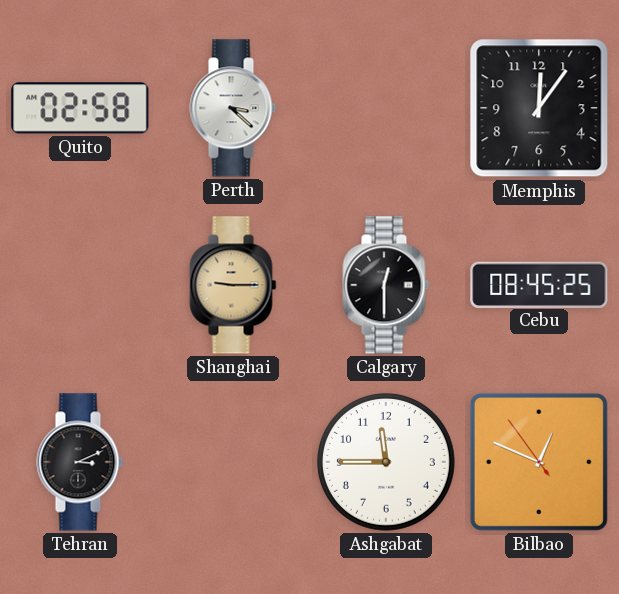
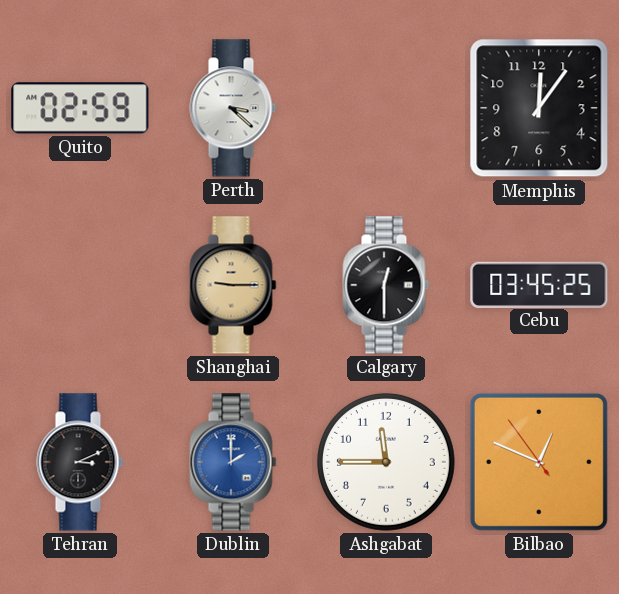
Quito: 02:58 -> 02:59
Cebu: 08:45 -> 03:45
Dublin: none -> 2:00
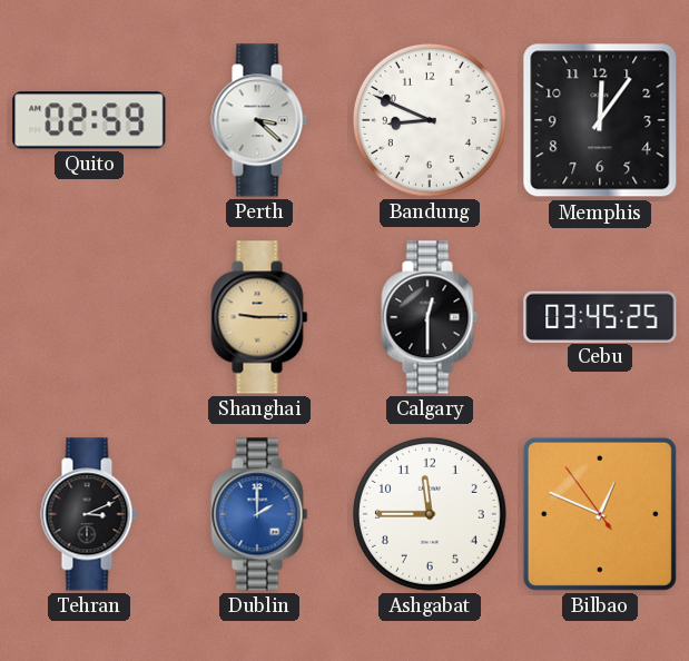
Bandung: none -> 8:49
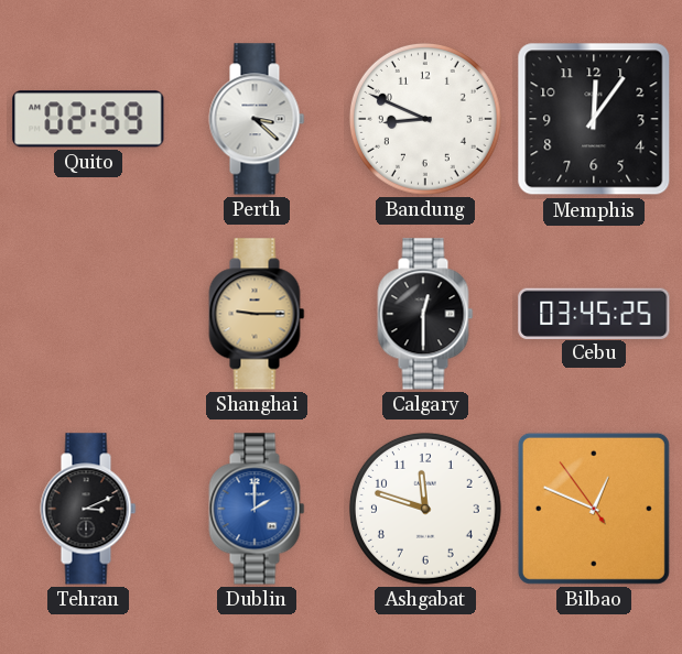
Ashgabat: 11:45 -> 11:48
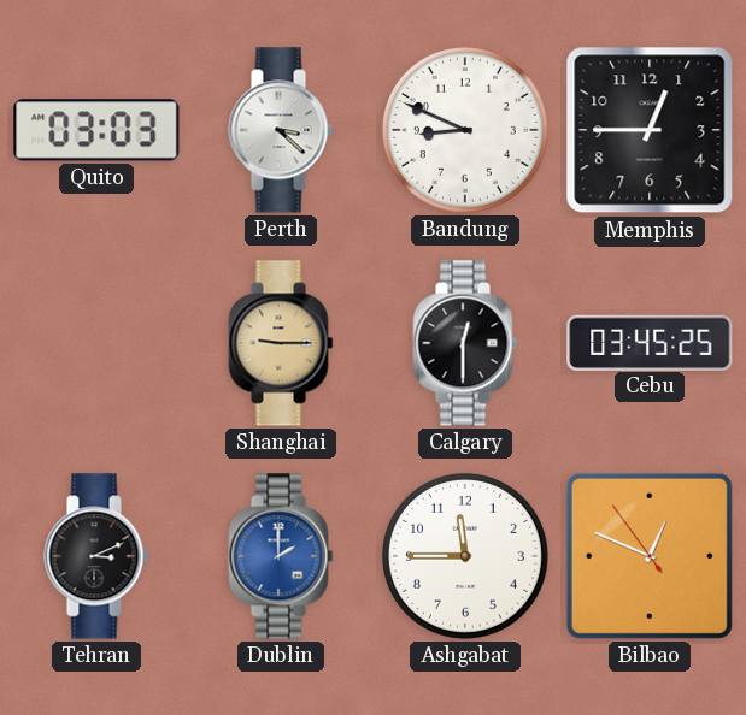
Quito: 02:59 -> 03:03
Memphis: 12:06 -> 12:45
Ashgabat: 11:48 -> 11:45
